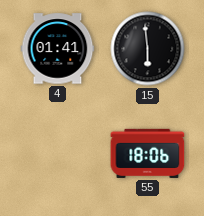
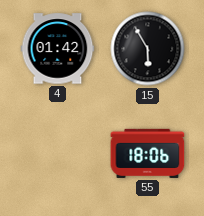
4: 01:41 -> 01:42
15: 5:59 -> 5:55
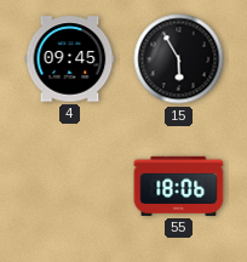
4: 01:42 -> 09:45
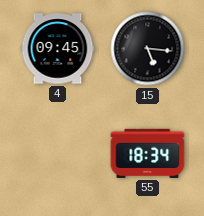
15: 5:55 -> 5:16
55: 18:06 -> 18:34
